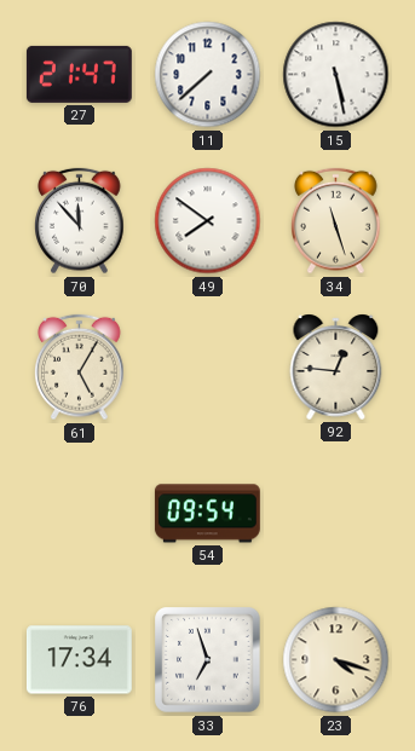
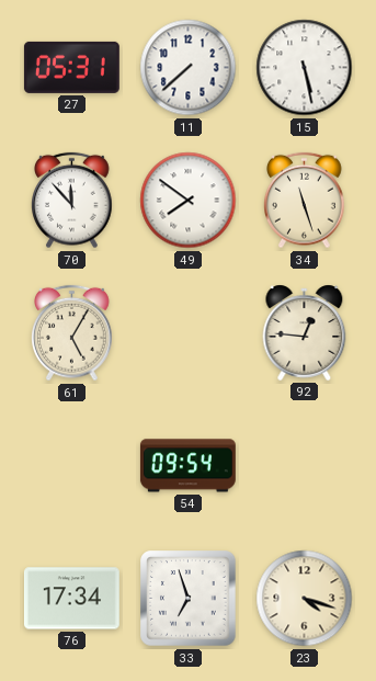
27: 21:47 -> 05:31
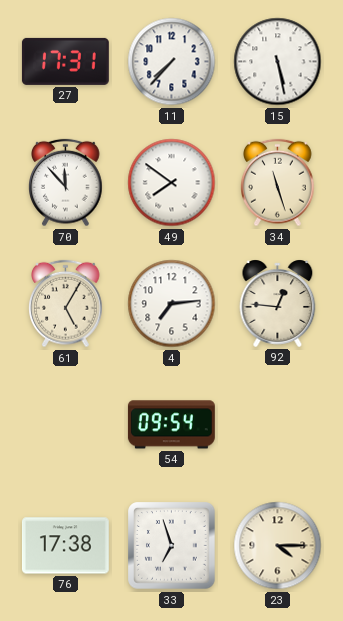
27: 05:31 -> 17:31
11: 7:38 -> 7:37
4: none -> 7:14
76: 17:34 -> 17:38
23: 4:18 -> 4:15
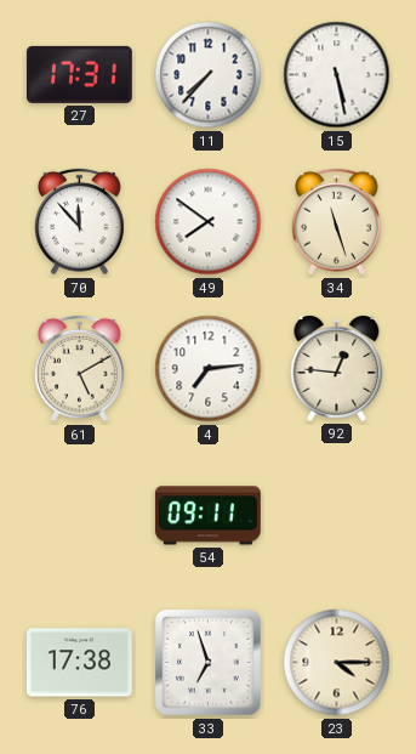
61: 5:05 -> 5:10
54: 09:54 -> 09:11
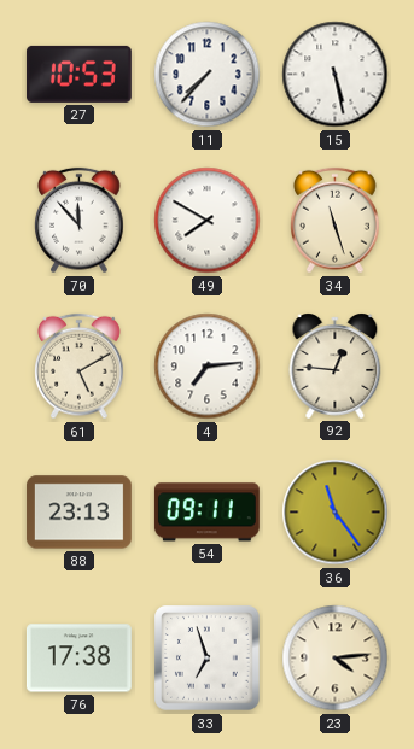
27: 17:31 -> 10:53
49: 7:51 -> 7:50
88: none -> 23:13
36: none -> 11:24
23: 4:15 -> 4:14
